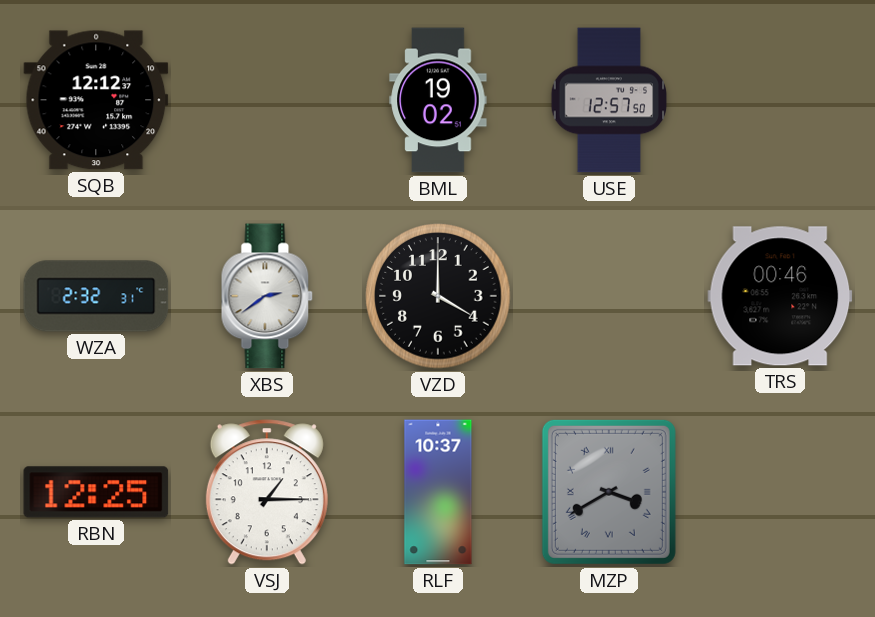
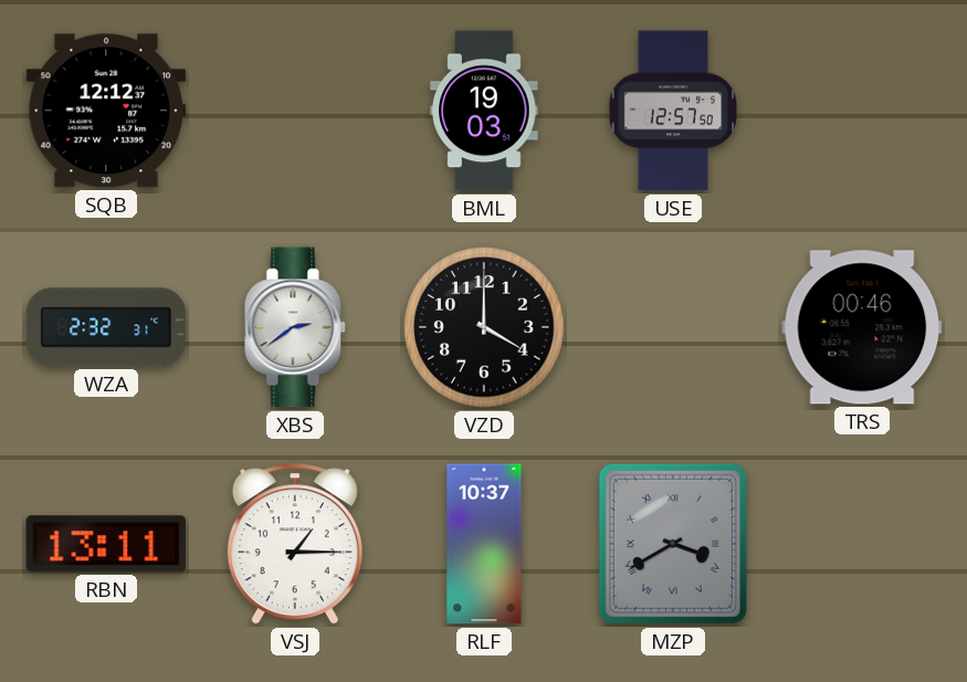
BML: 19:02 -> 19:03
RBN: 12:25 -> 13:11
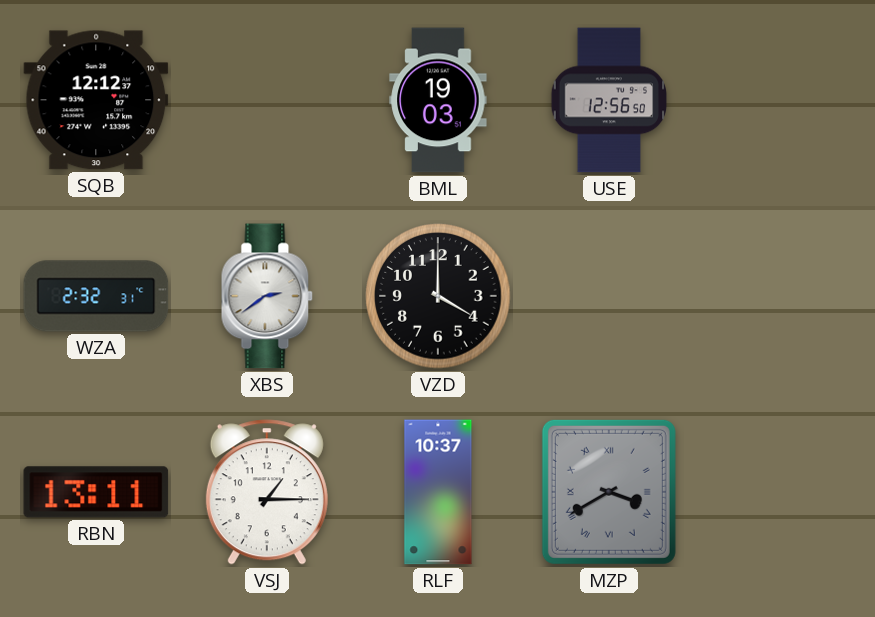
USE: 12:57 -> 12:56
TRS: 00:46 -> none
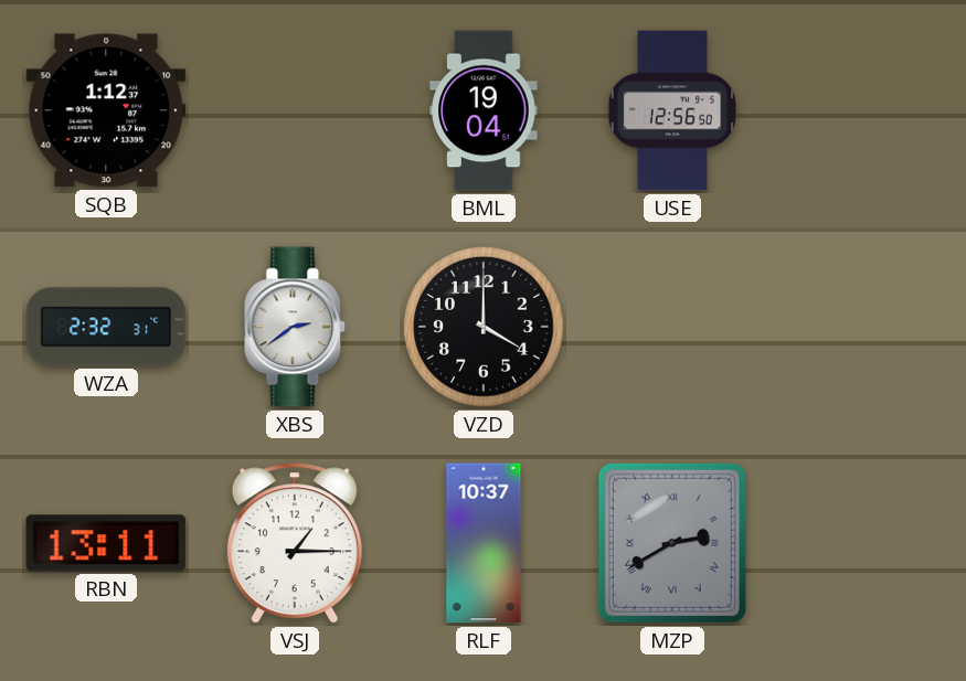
SQB: 12:12 -> 1:12
BML: 19:03 -> 19:04
MZP: 3:40 -> 2:40
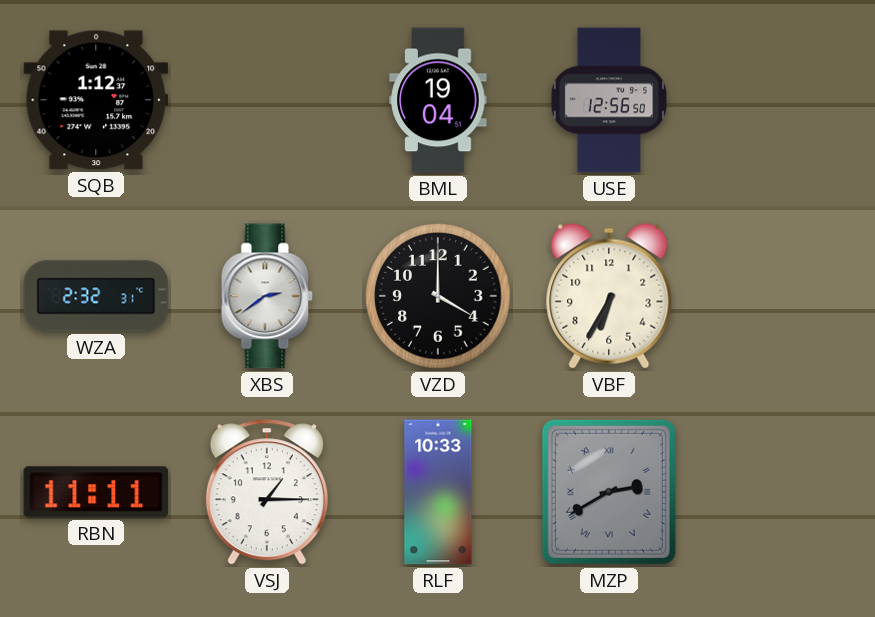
VBF: none -> 6:35
RBN: 13:11 -> 11:11
RLF: 10:37 -> 10:33
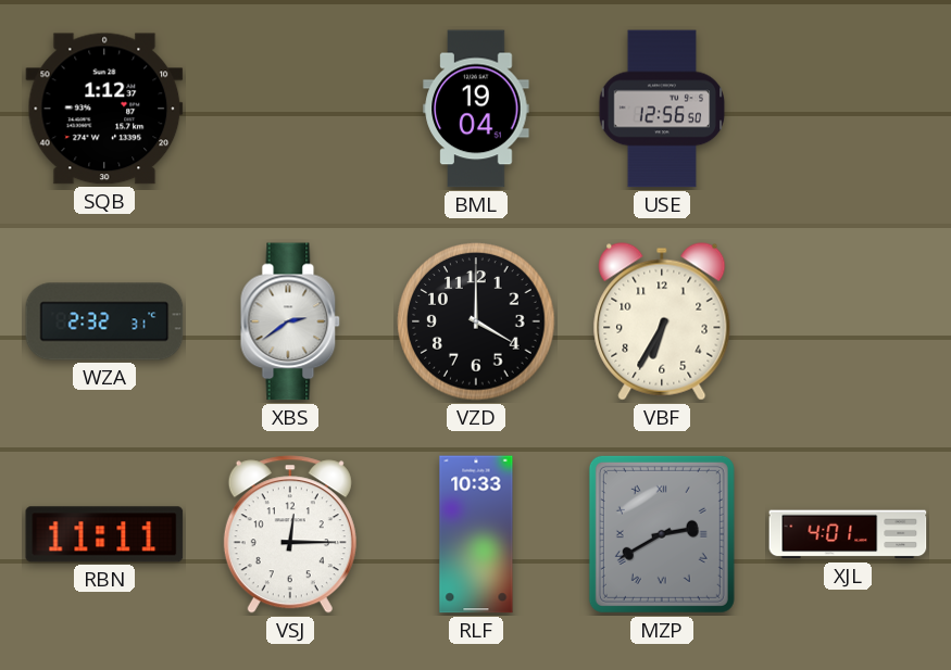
VSJ: 1:15 -> 12:15
XJL: none -> 4:01
